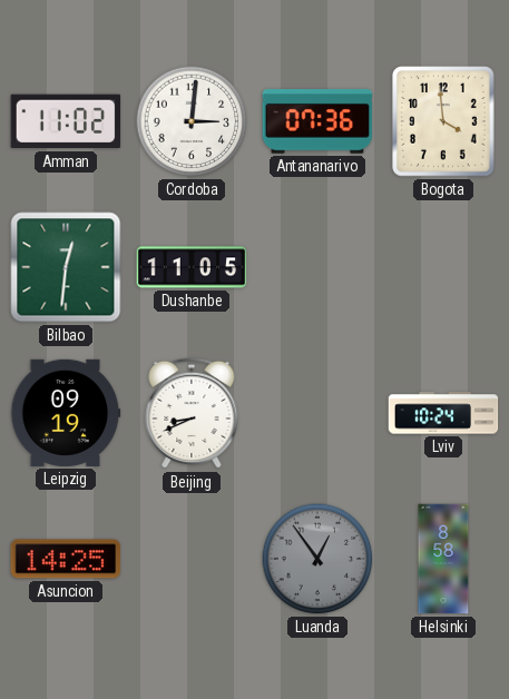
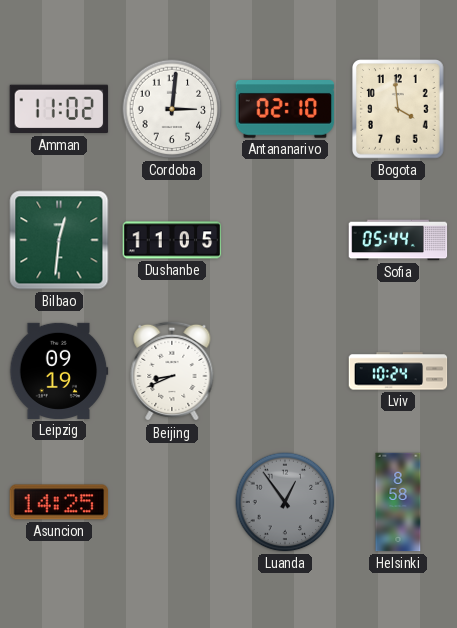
Antananarivo: 07:36 -> 02:10
Sofia: none -> 05:44
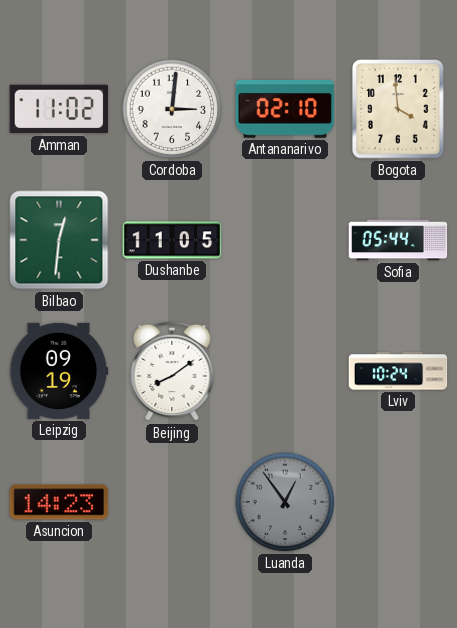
Beijing: 8:41 -> 8:09
Asuncion: 14:25 -> 14:23
Helsinki: 8:58 -> none
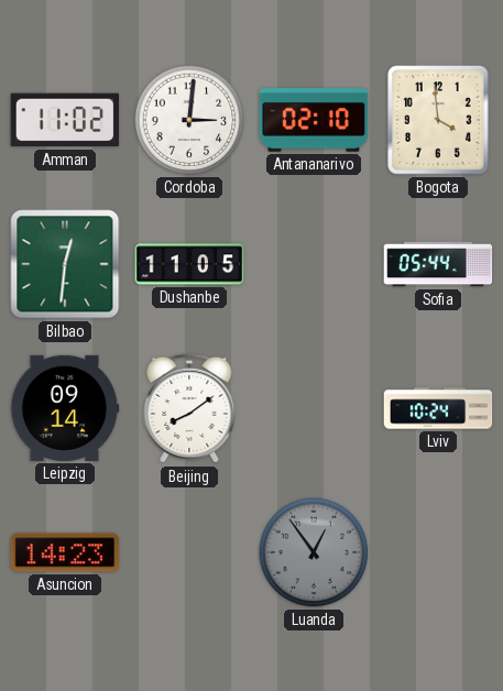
Leipzig: 09:19 -> 09:14
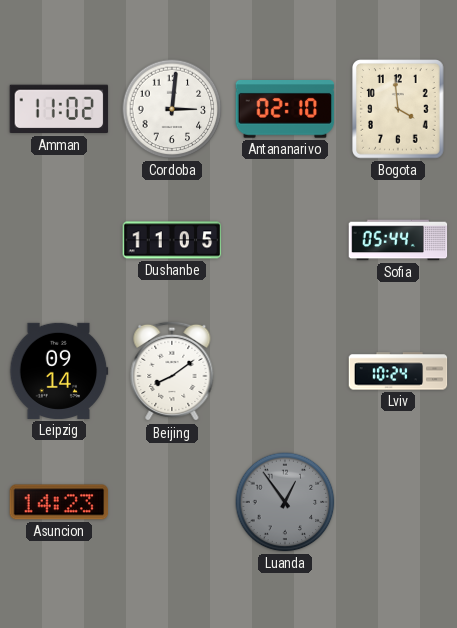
Bilbao: 12:31 -> none
